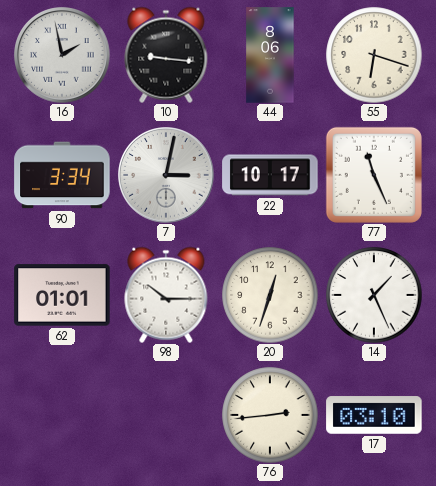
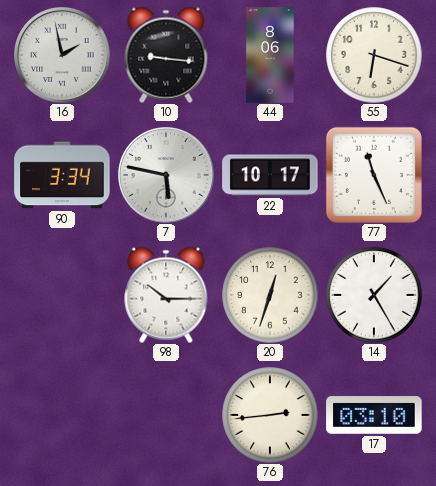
7: 3:02 -> 5:47
62: 01:01 -> none
14: 1:26 -> 1:25
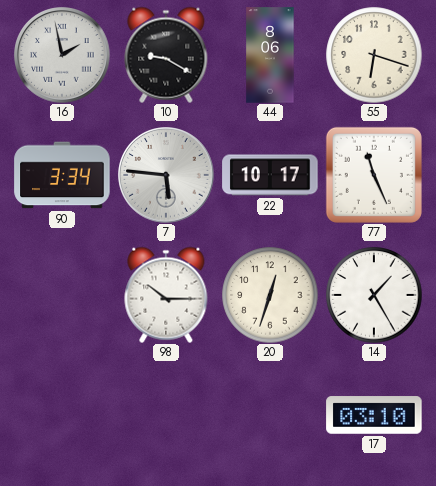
10: 9:16 -> 9:20
7: 5:47 -> 5:46
76: 2:44 -> none
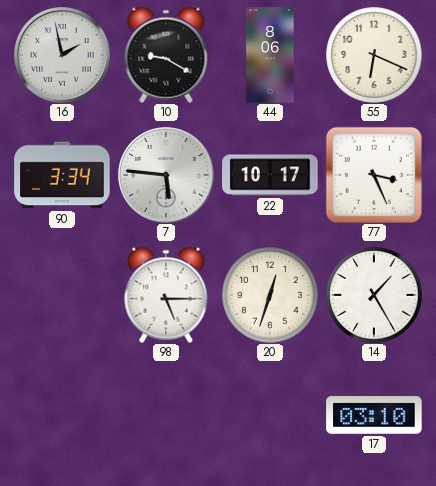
55: 6:18 -> 6:19
77: 11:26 -> 3:26
98: 10:15 -> 5:15
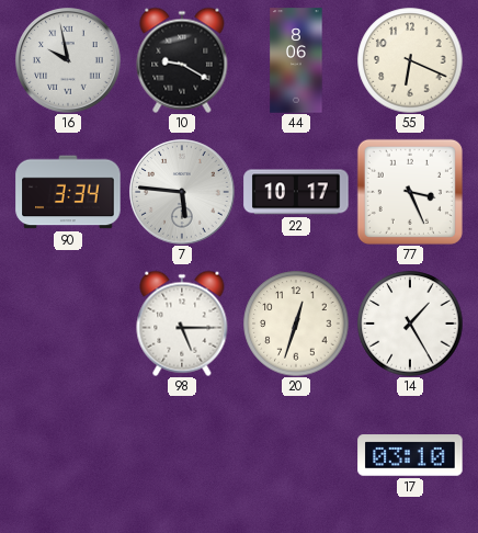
16: 1:58 -> 9:58
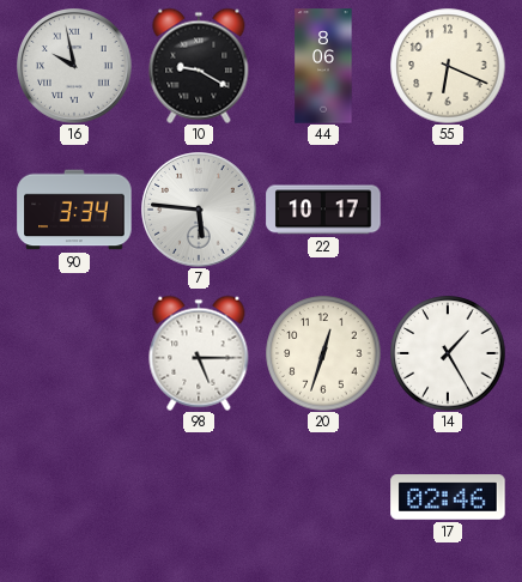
77: 3:26 -> none
17: 03:10 -> 02:46
